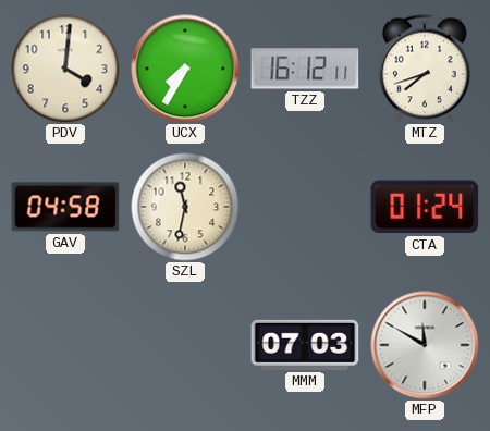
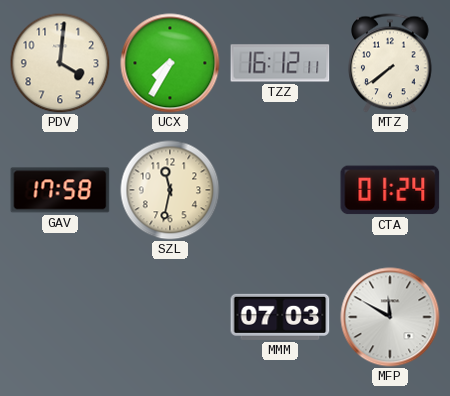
MTZ: 7:42 -> 7:39
GAV: 04:58 -> 17:58
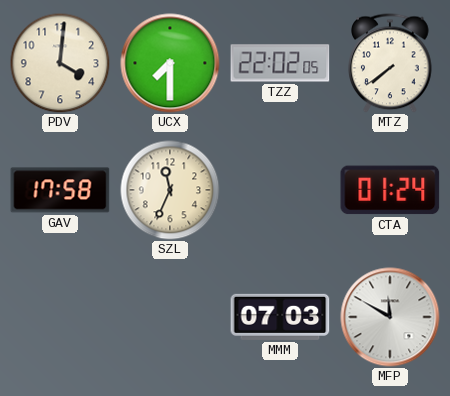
UCX: 7:35 -> 7:30
TZZ: 16:12 -> 22:02
SZL: 11:32 -> 11:34
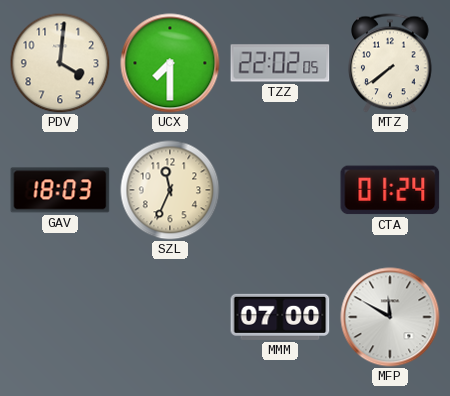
GAV: 17:58 -> 18:03
MMM: 07:03 -> 07:00
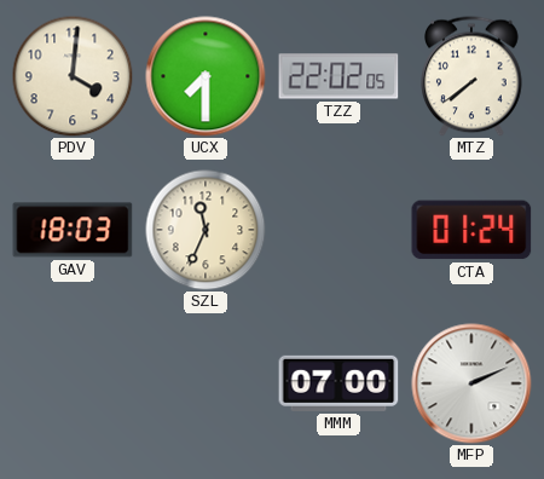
MFP: 11:50 -> 2:11
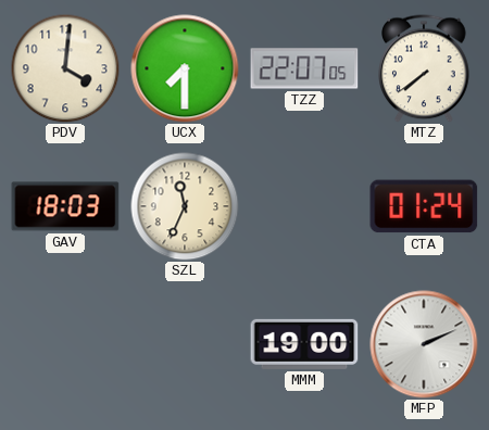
TZZ: 22:02 -> 22:07
MMM: 07:00 -> 19:00
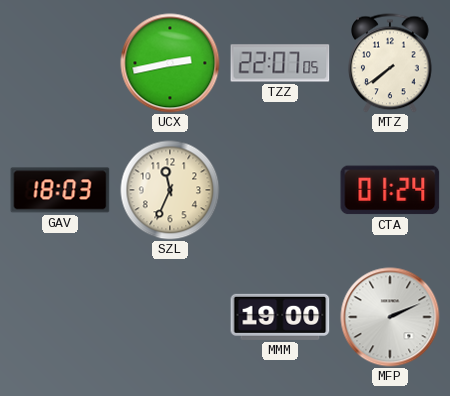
PDV: 4:01 -> none
UCX: 7:30 -> 2:43
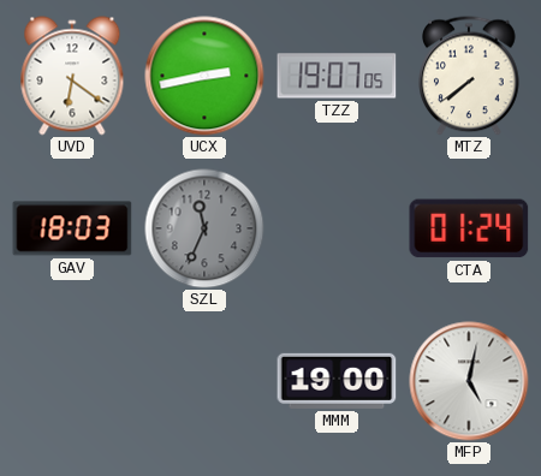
UVD: none -> 6:21
TZZ: 22:07 -> 19:07
SZL dial: cream -> grey
MFP: 2:11 -> 5:02
